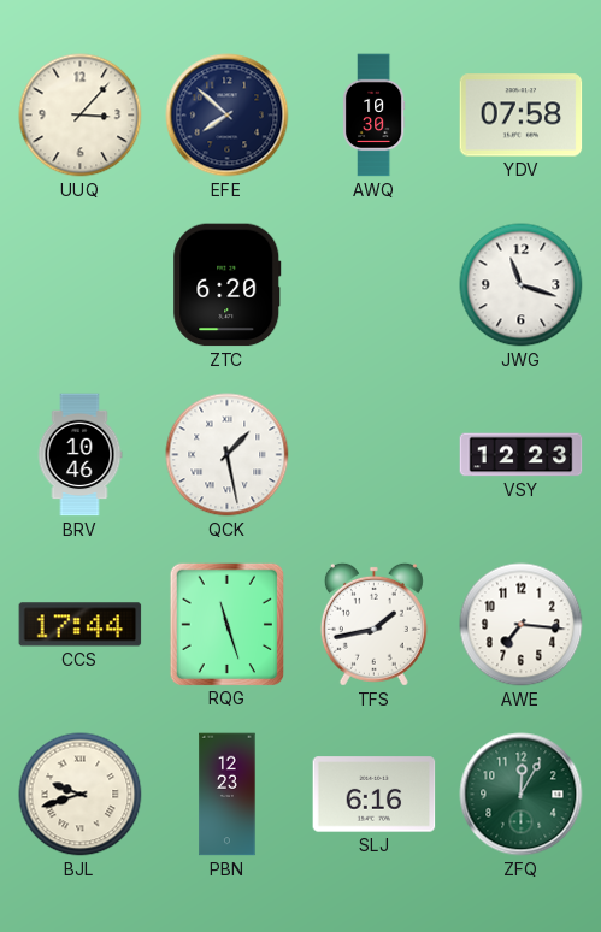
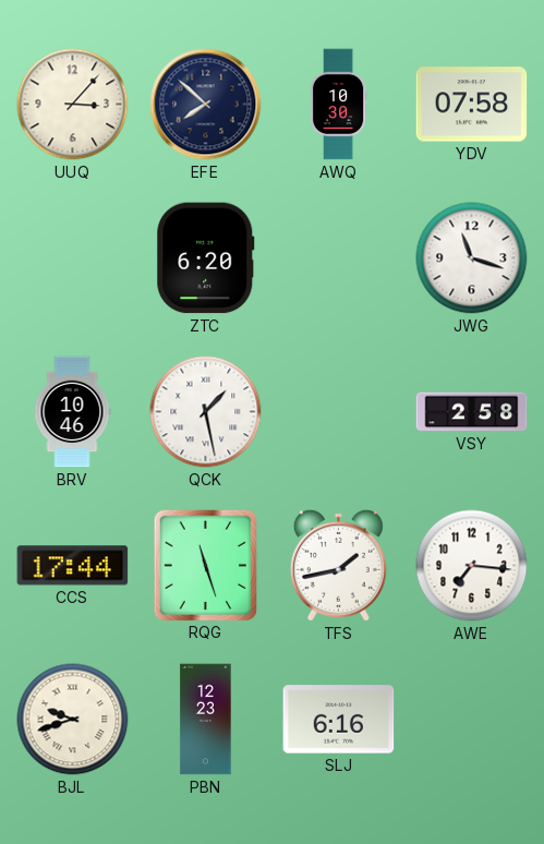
VSY: 12:23 -> 2:58
ZFQ: 12:05 -> none
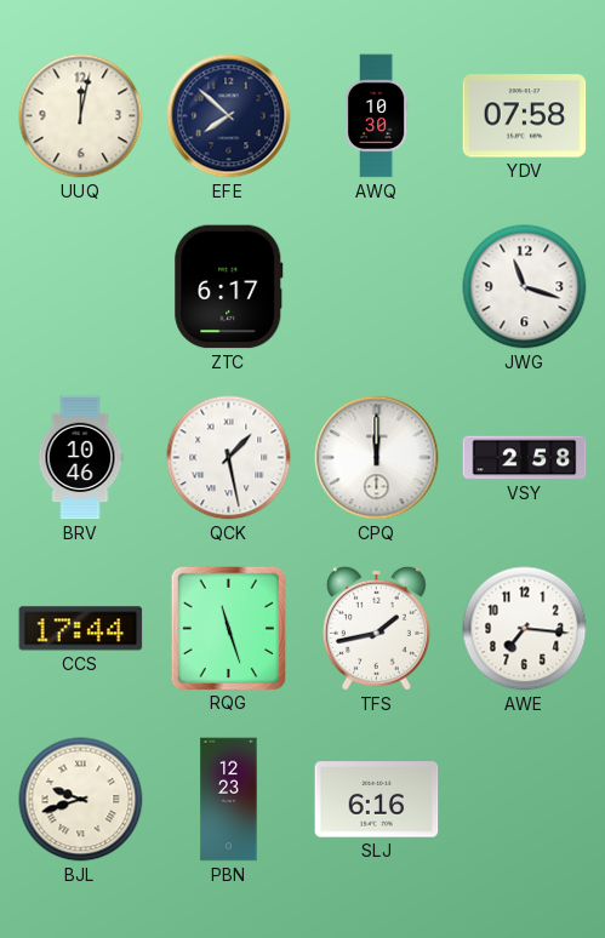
UUQ: 3:07 -> 12:02
ZTC: 6:20 -> 6:17
CPQ: none -> 12:00
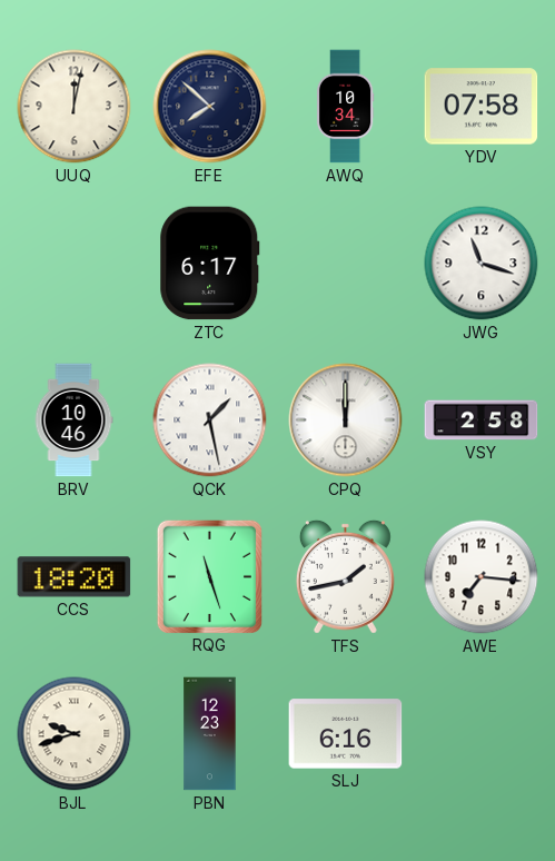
AWQ: 10:30 -> 10:34
CCS: 17:44 -> 18:20
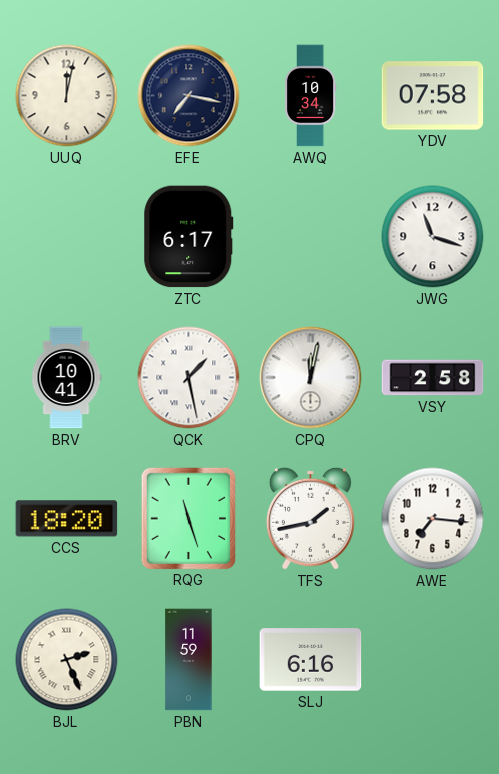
EFE: 7:52 -> 7:17
BRV: 10:46 -> 10:41
CPQ: 12:00 -> 12:02
BJL: 9:42 -> 2:26
PBN: 12:23 -> 11:59
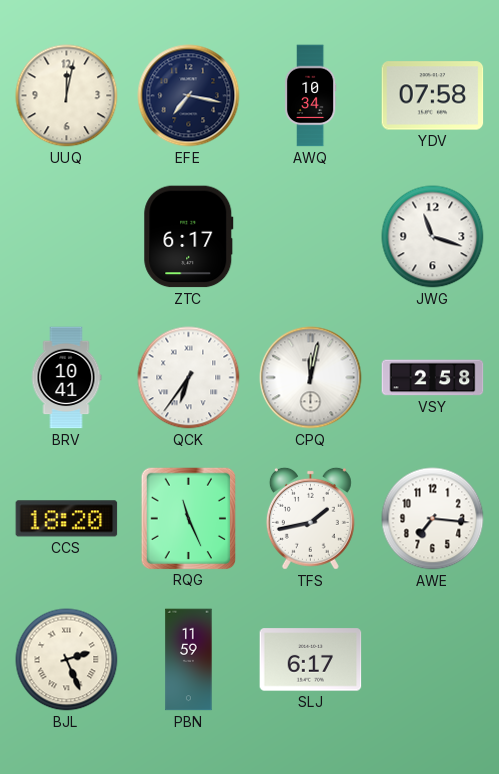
QCK: 1:28 -> 6:36
RQG: 11:27 -> 11:26
SLJ: 6:16 -> 6:17
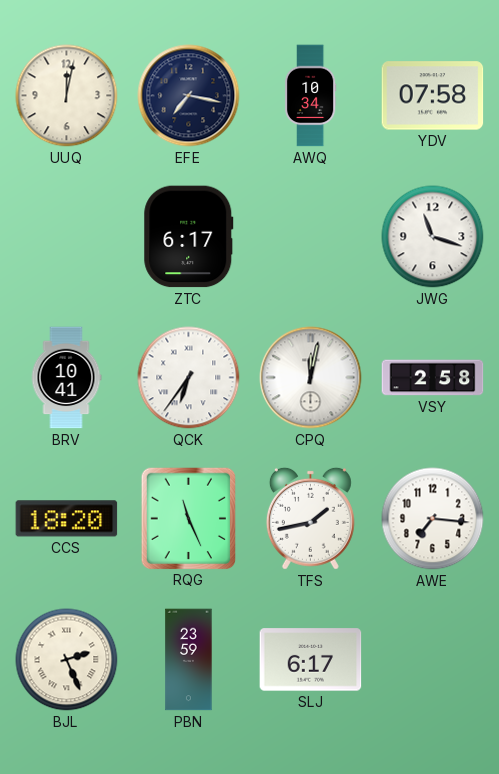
PBN: 11:59 -> 23:59
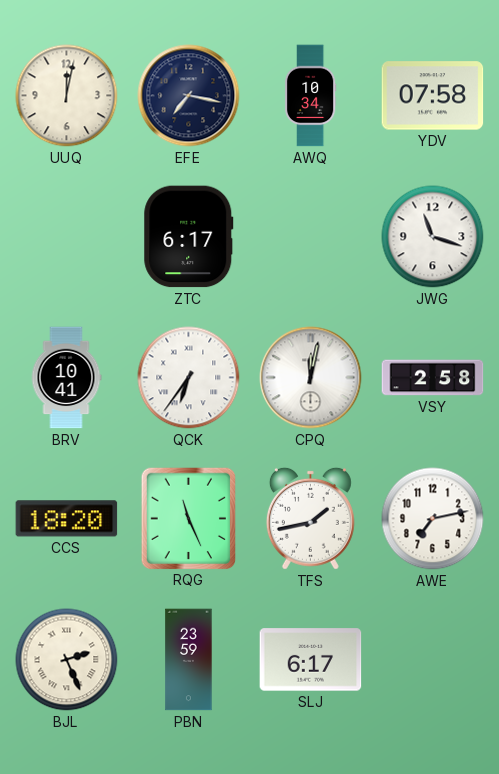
AWE: 7:16 -> 7:13
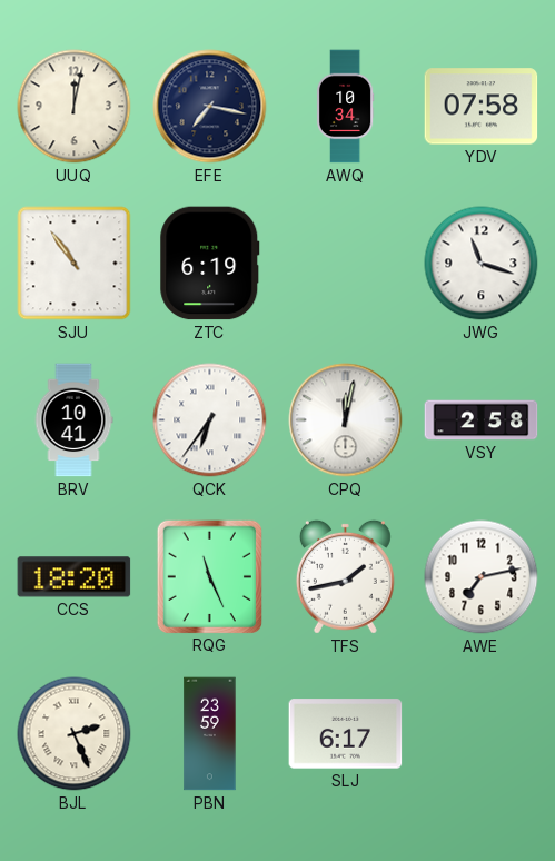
SJU: none -> 10:54
ZTC: 6:17 -> 6:19
